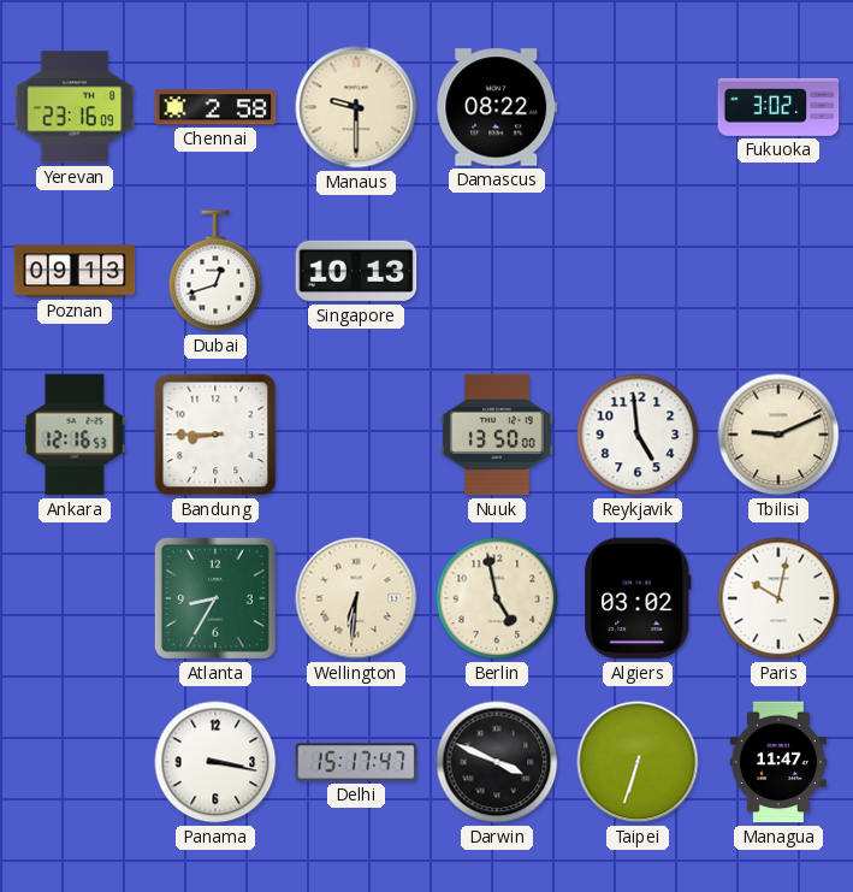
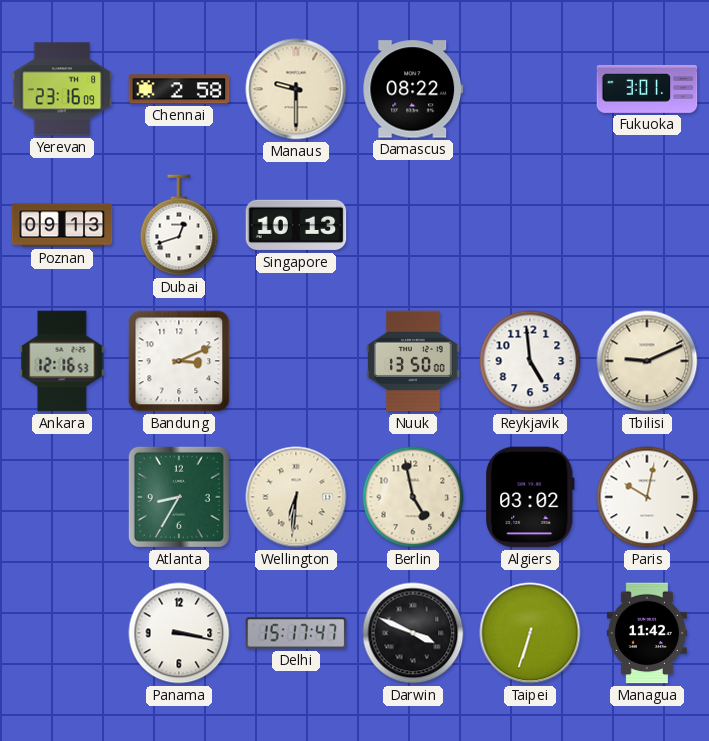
Fukuoka: 3:02 -> 3:01
Bandung: 8:45 -> 3:11
Managua: 11:47 -> 11:42
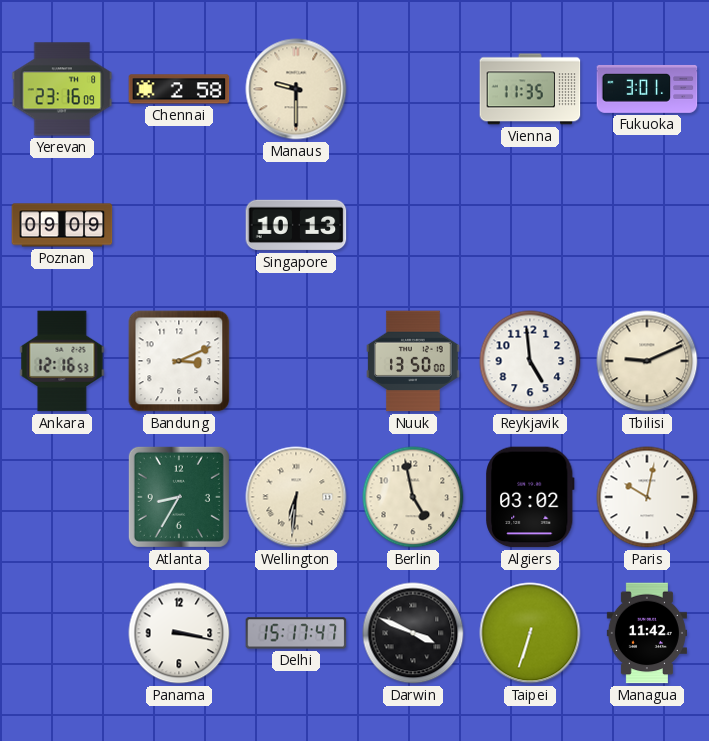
Damascus: 08:22 -> none
Vienna: none -> 11:35
Poznan: 09:13 -> 09:09
Dubai: 12:42 -> none
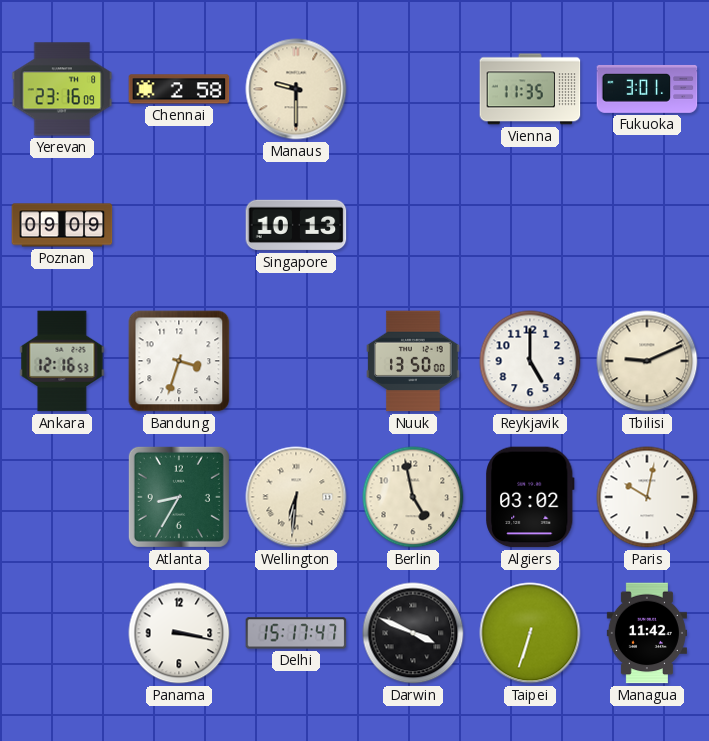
Bandung: 3:11 -> 3:33
Reykjavik: 4:59 -> 5:00
